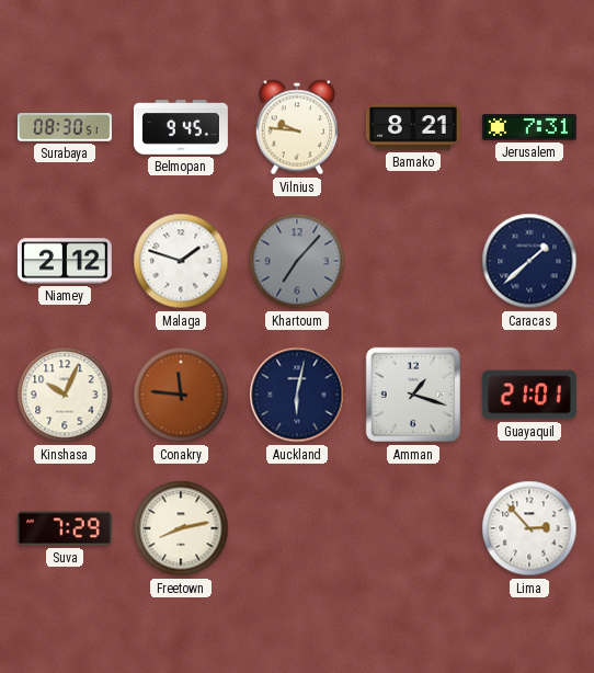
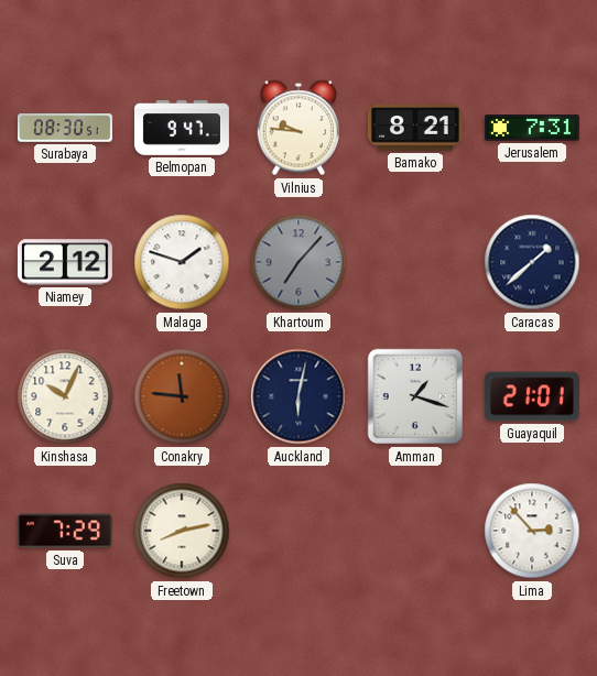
Belmopan: 9:45 -> 9:47
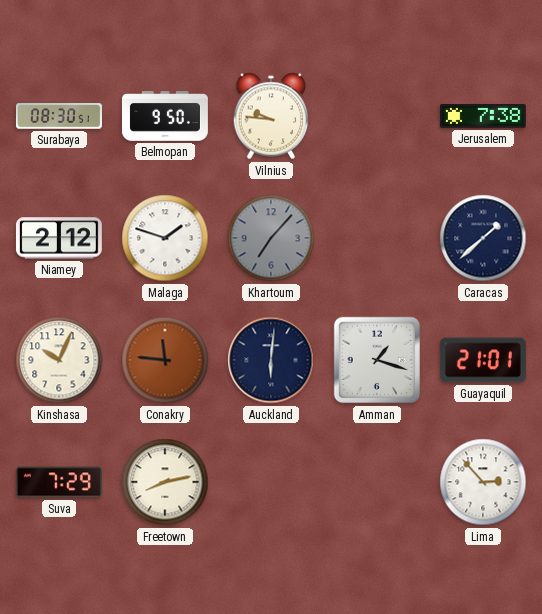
Belmopan: 9:47 -> 9:50
Bamako: 8:21 -> none
Jerusalem: 7:31 -> 7:38
Auckland: 6:02 -> 6:01
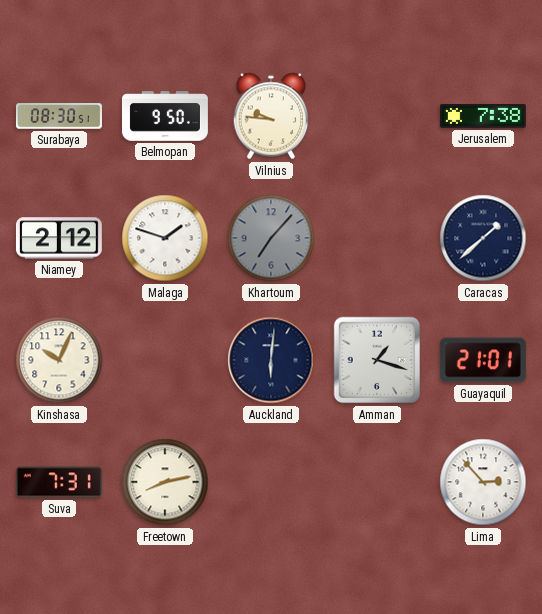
Conakry: 11:46 -> none
Suva: 7:29 -> 7:31
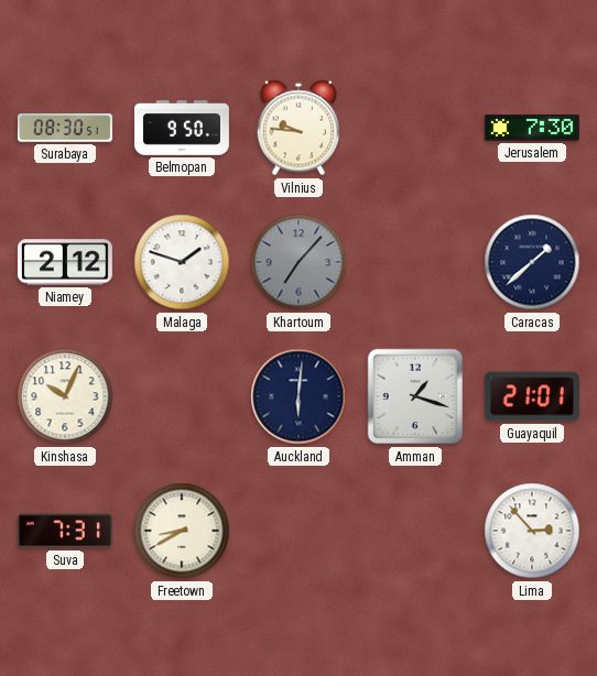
Jerusalem: 7:38 -> 7:30
Freetown: 8:13 -> 8:40
